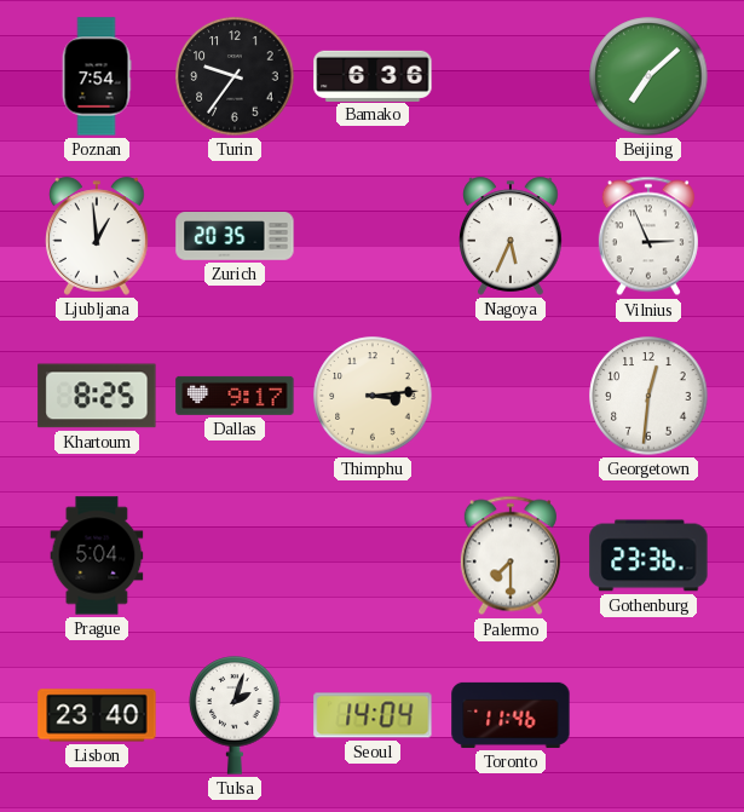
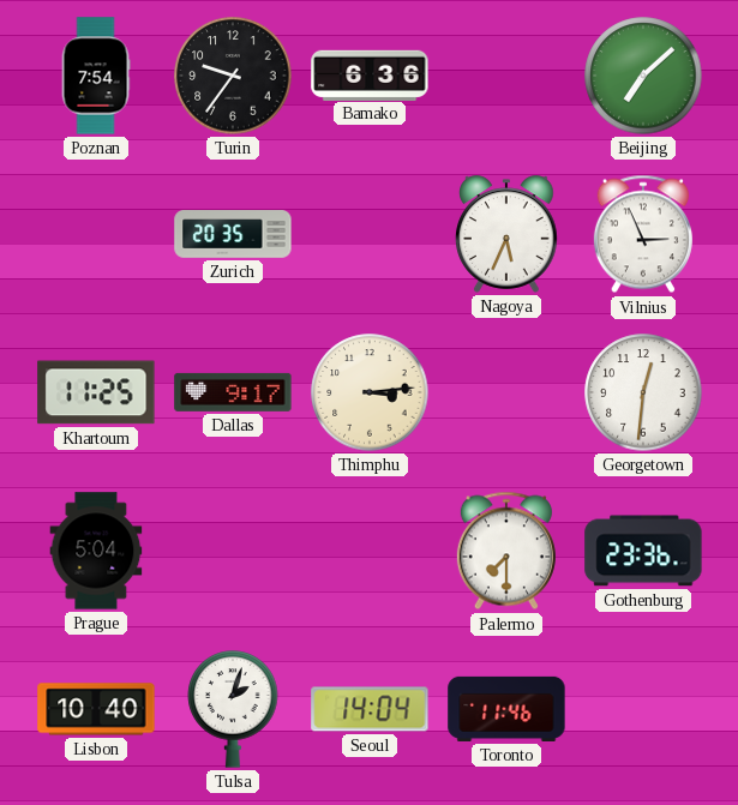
Ljubljana: 12:59 -> none
Khartoum: 8:25 -> 11:25
Lisbon: 23:40 -> 10:40
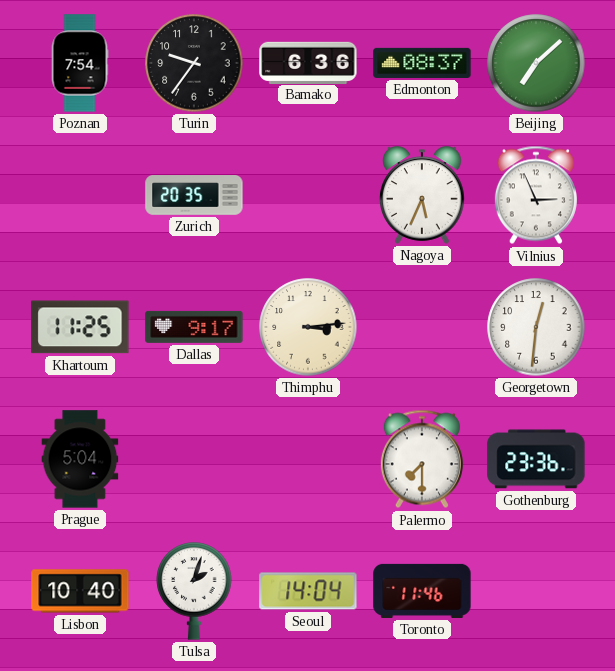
Edmonton: none -> 08:37
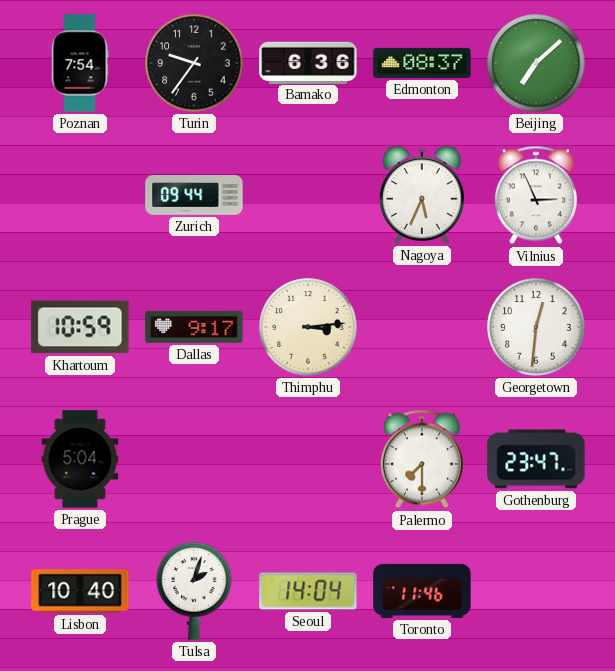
Zurich: 20:35 -> 09:44
Khartoum: 11:25 -> 10:59
Gothenburg: 23:36 -> 23:47
